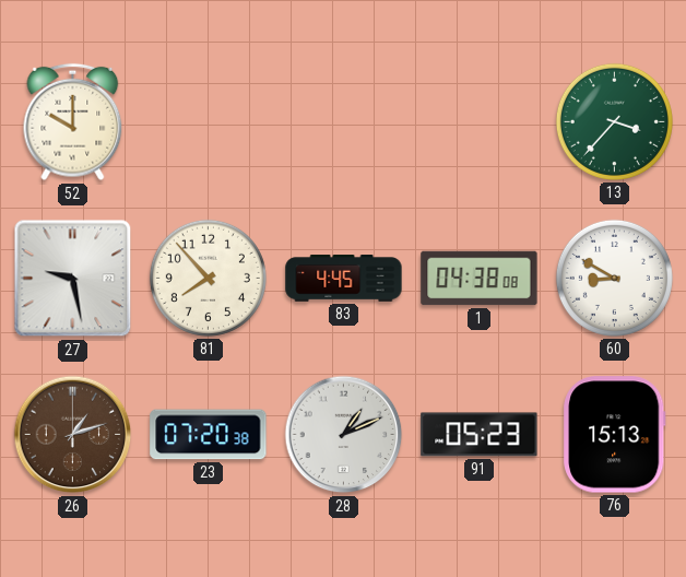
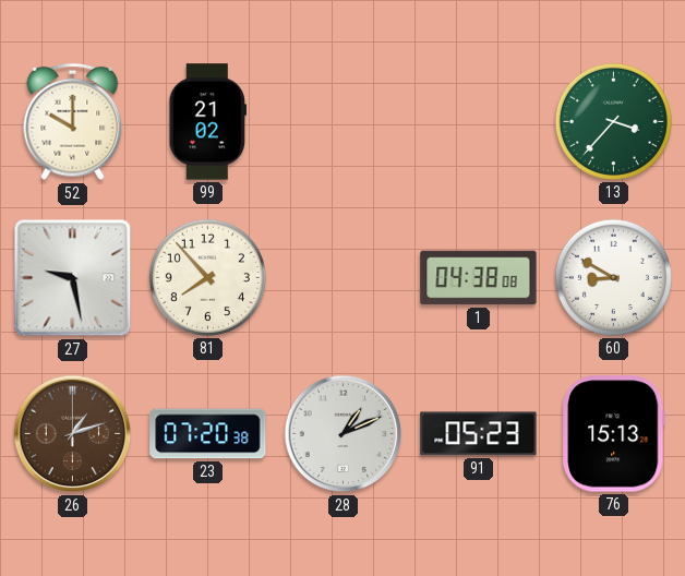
99: none -> 21:02
83: 4:45 -> none
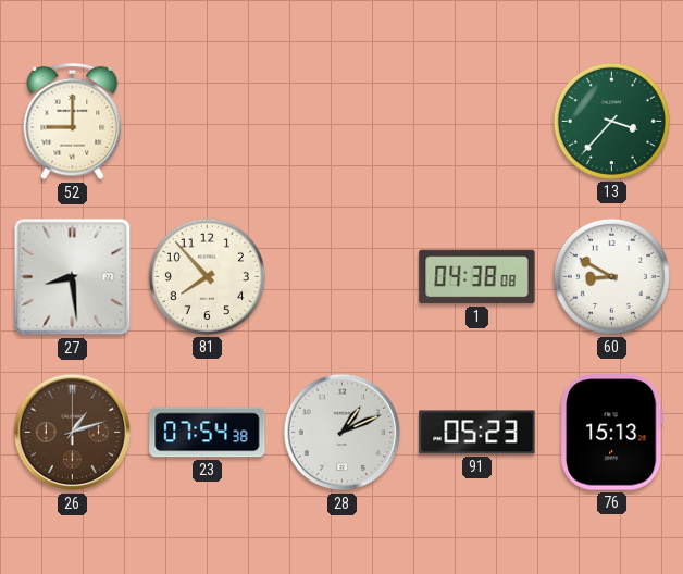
52: 10:00 -> 9:00
99: 21:02 -> none
27: 9:28 -> 8:29
23: 07:20 -> 07:54
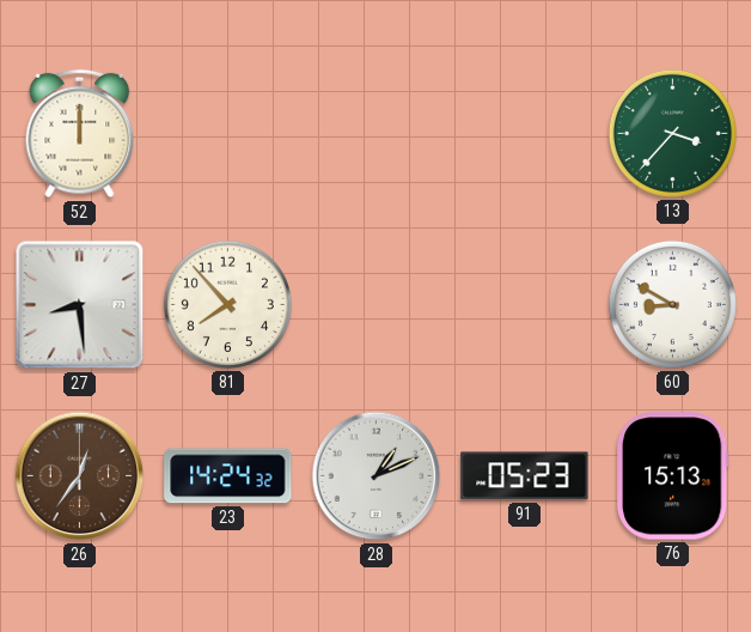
52: 9:00 -> 12:00
1: 04:38 -> none
26: 1:12 -> 12:36
23: 07:54 -> 14:24
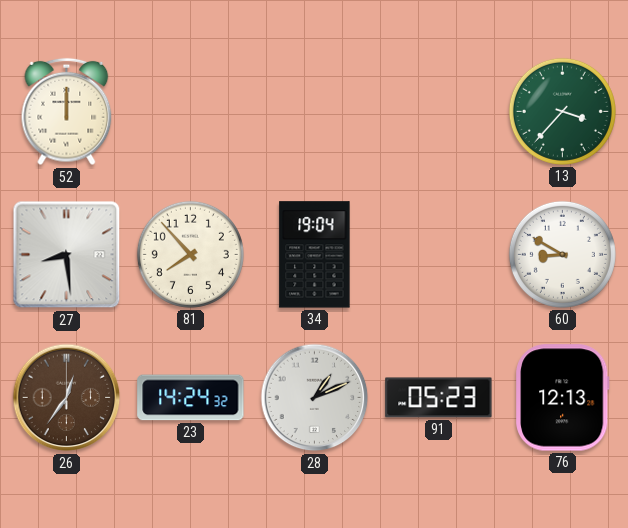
34: none -> 19:04
76: 15:13 -> 12:13
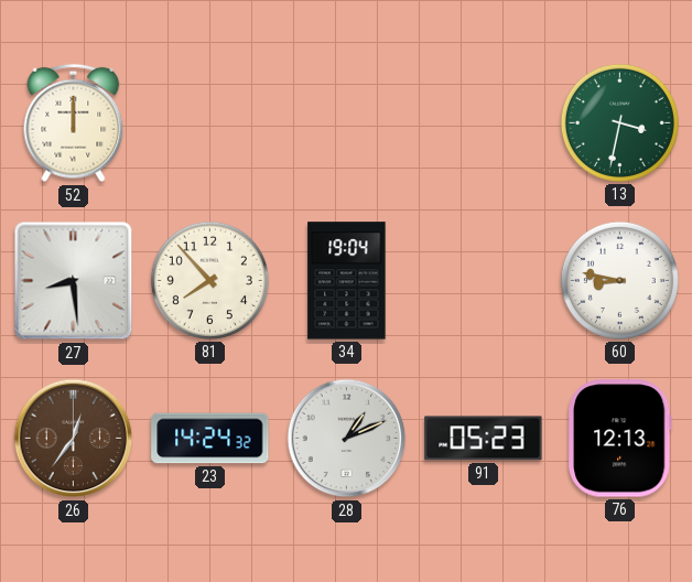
13: 3:37 -> 3:32
60: 8:50 -> 8:47
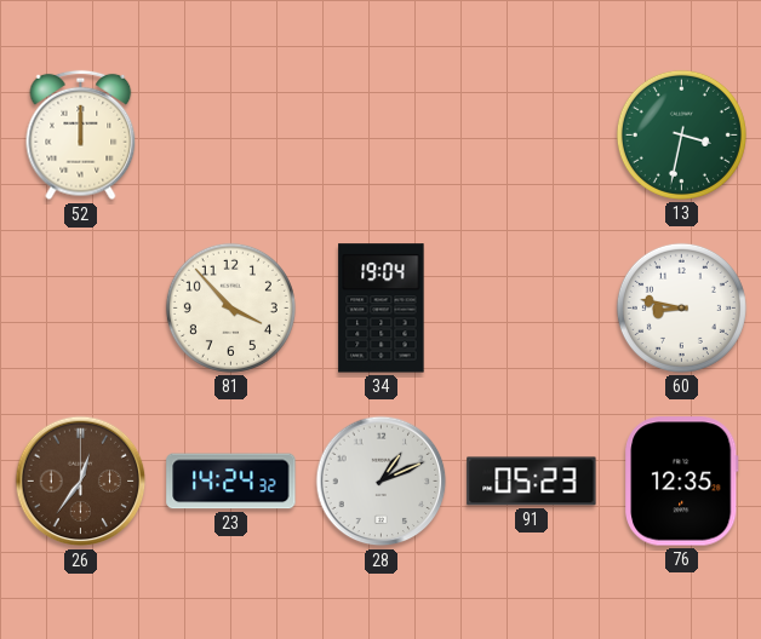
27: 8:29 -> none
81: 7:53 -> 3:53
76: 12:13 -> 12:35
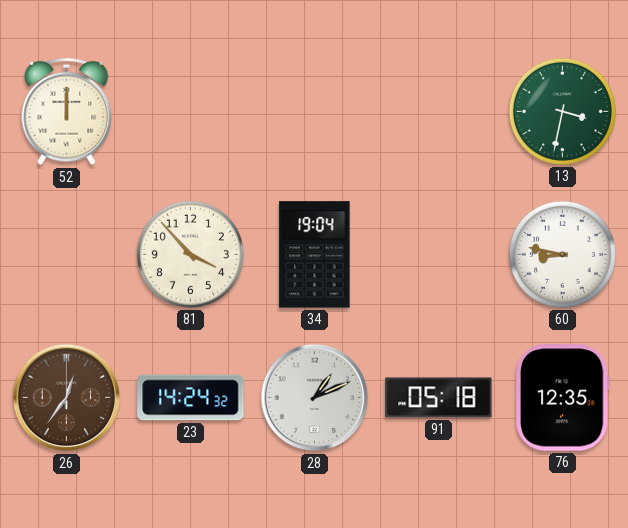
91: 05:23 -> 05:18
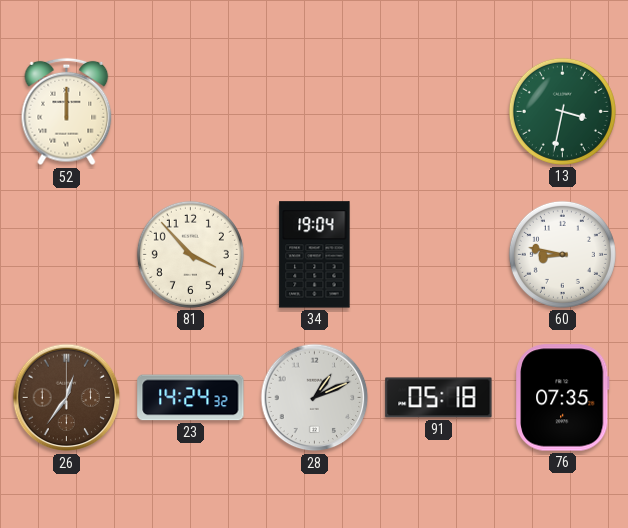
76: 12:35 -> 07:35
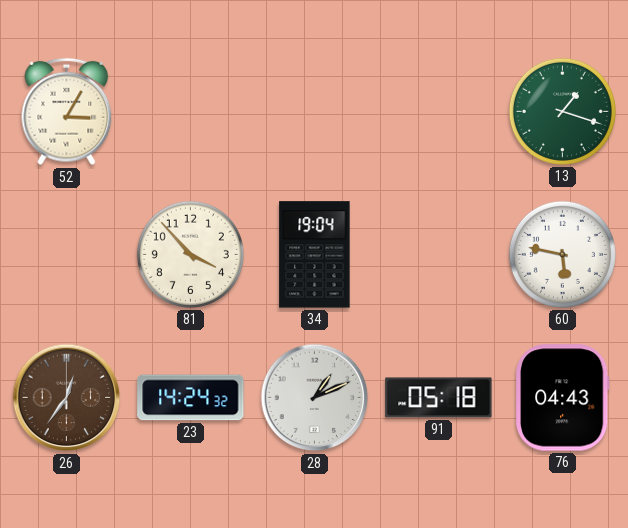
52: 12:00 -> 3:05
13: 3:32 -> 1:18
60: 8:47 -> 5:47
76: 07:35 -> 04:43
